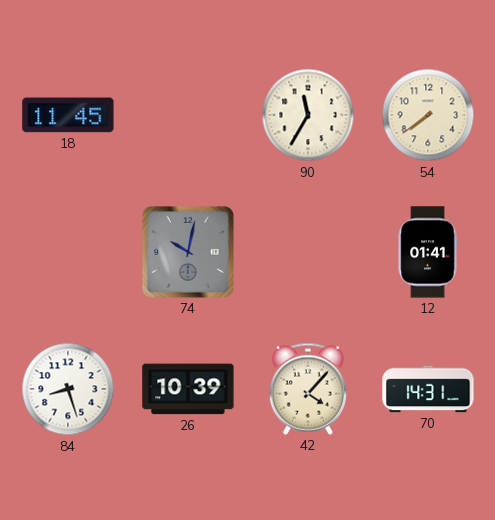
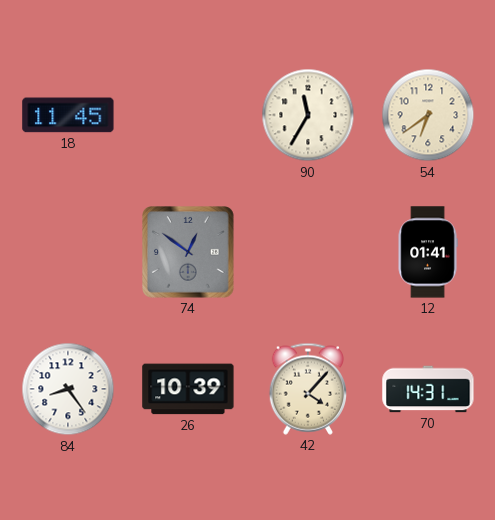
54: 7:39 -> 6:39
74: 10:02 -> 12:51
84: 8:27 -> 8:24
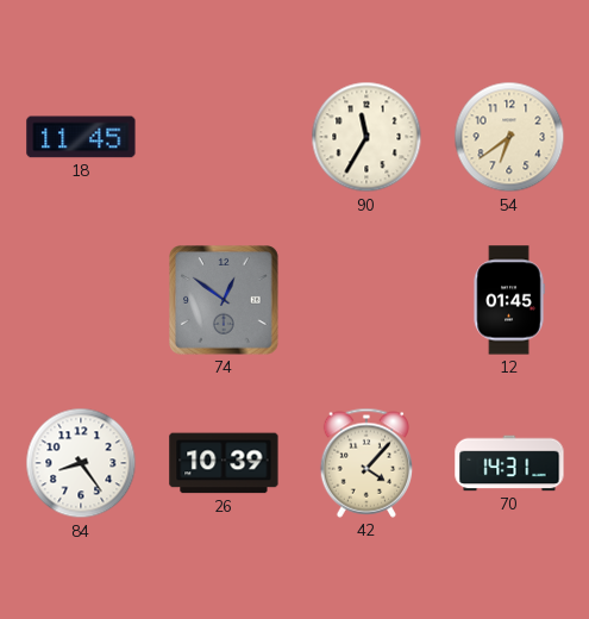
12: 01:41 -> 01:45
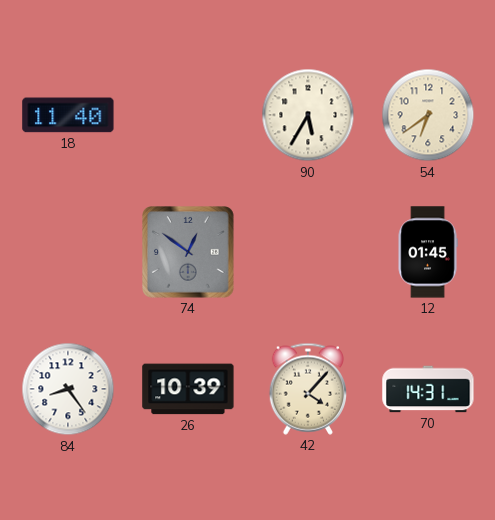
18: 11:45 -> 11:40
90: 11:35 -> 5:35
